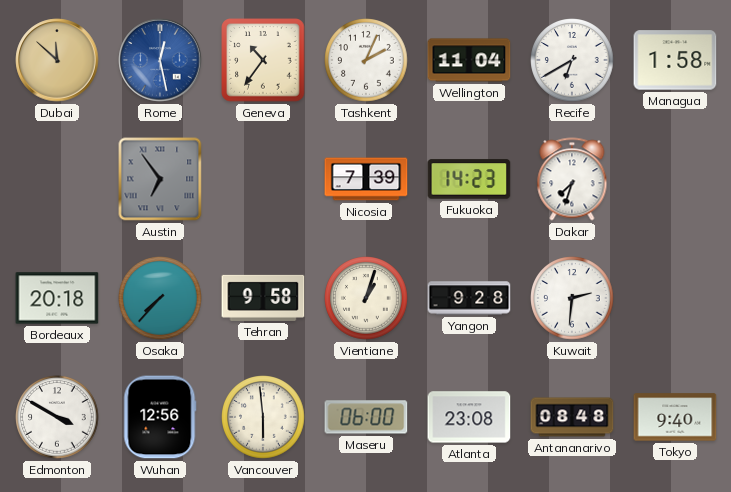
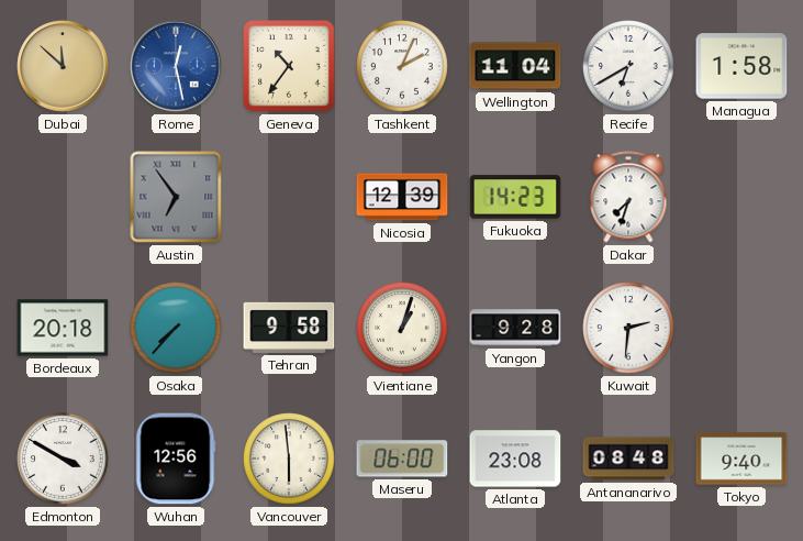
Nicosia: 7:39 -> 12:39
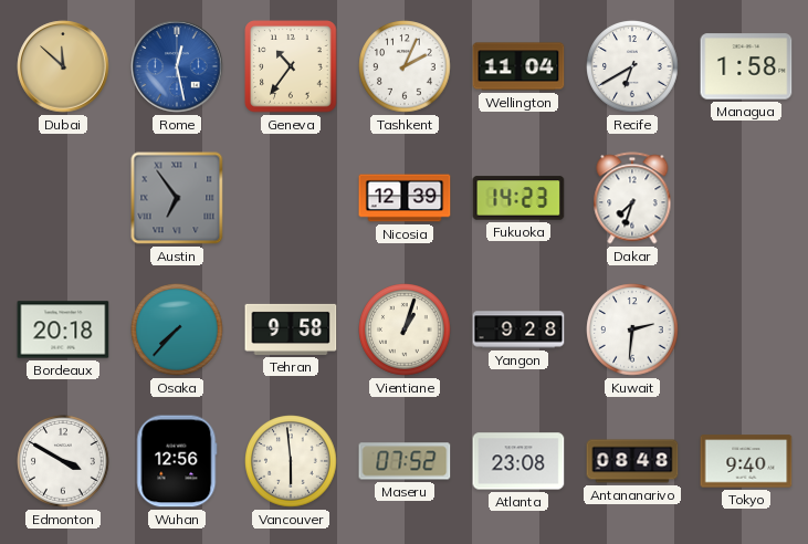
Maseru: 06:00 -> 07:52
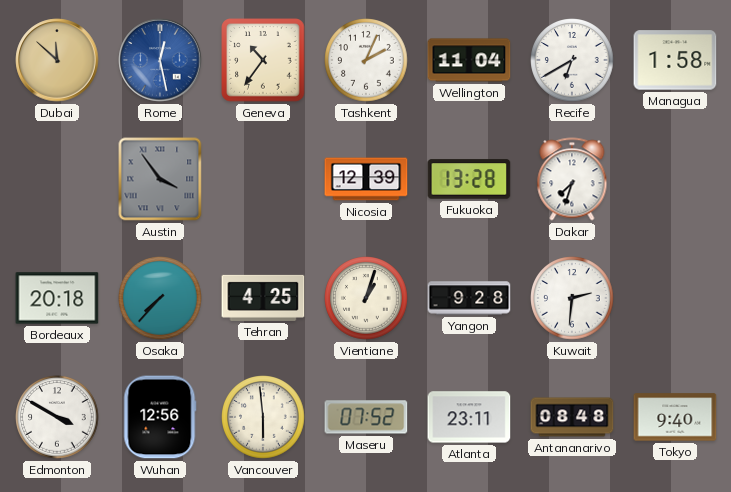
Austin: 6:54 -> 3:54
Fukuoka: 14:23 -> 13:28
Tehran: 9:58 -> 4:25
Atlanta: 23:08 -> 23:11
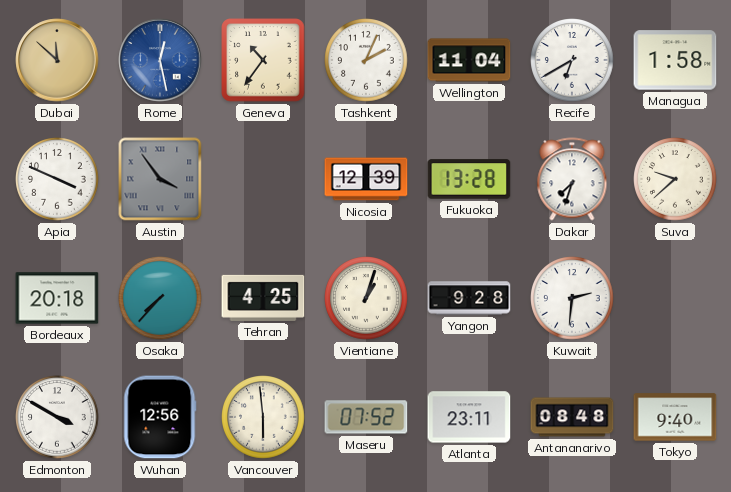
Apia: none -> 3:49
Suva: none -> 9:38
